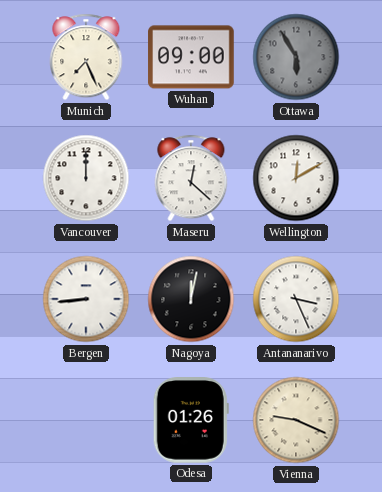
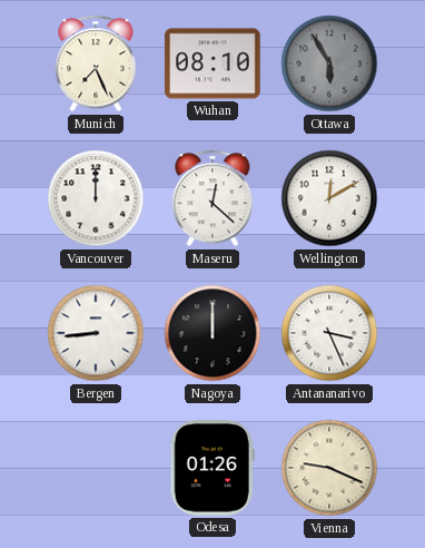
Wuhan: 09:00 -> 08:10
Nagoya: 12:02 -> 12:00
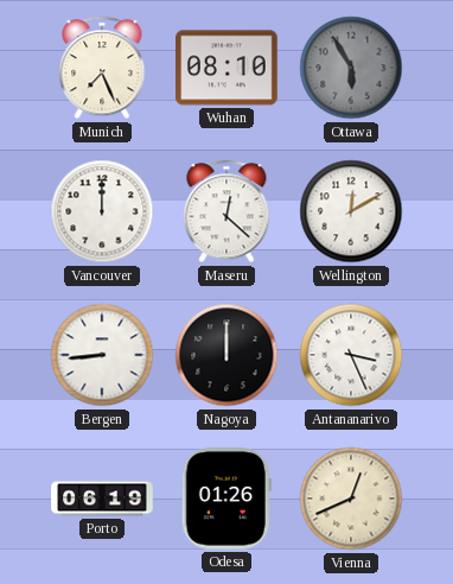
Porto: none -> 06:19
Vienna: 9:19 -> 12:41
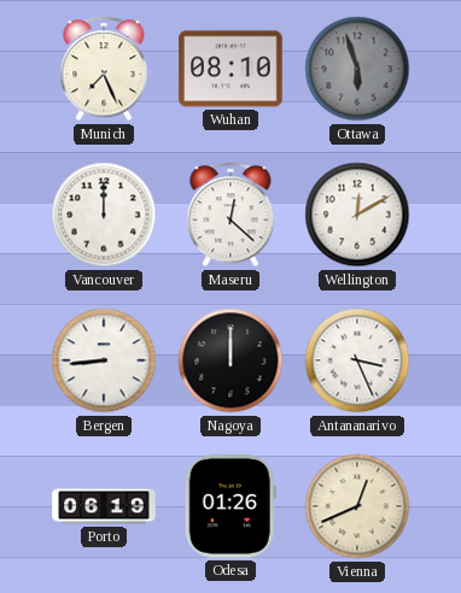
Ottawa: 5:55 -> 5:57
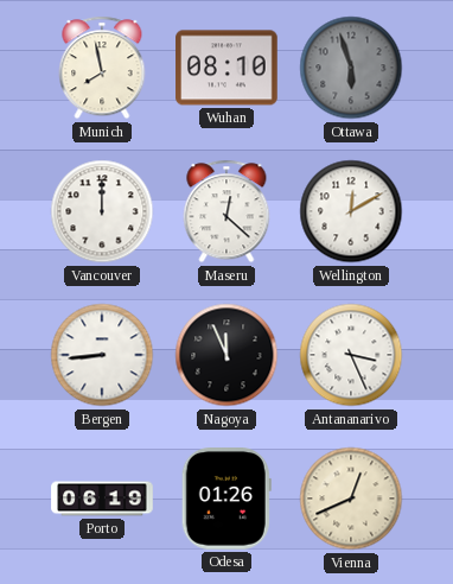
Munich: 7:26 -> 7:58
Nagoya: 12:00 -> 11:56
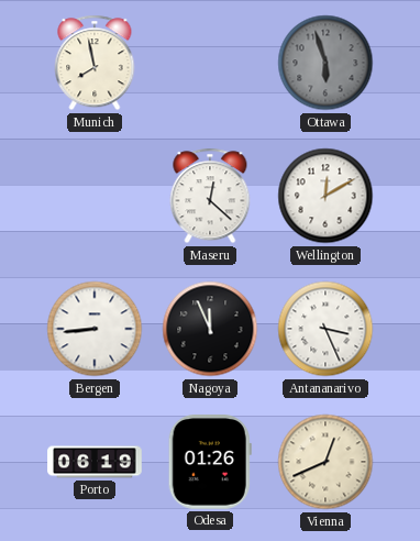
Wuhan: 08:10 -> none
Vancouver: 12:00 -> none
